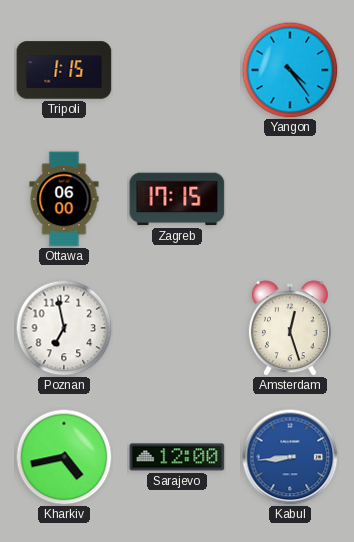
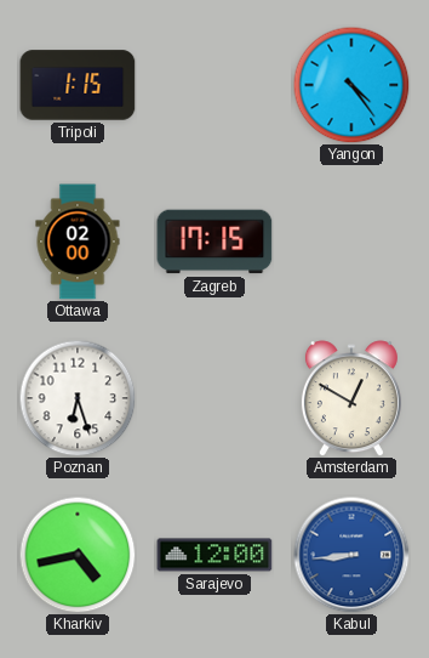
Ottawa: 06:00 -> 02:00
Poznan: 6:58 -> 6:27
Amsterdam: 12:27 -> 12:50
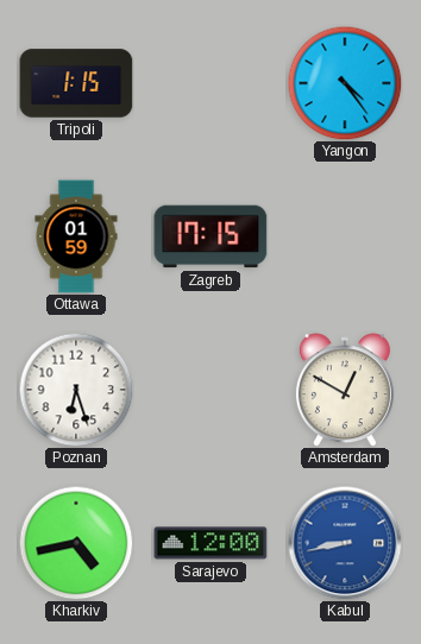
Ottawa: 02:00 -> 01:59
Kabul: 8:44 -> 8:43
